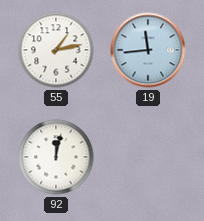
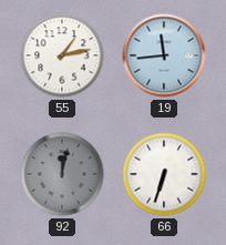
92 dial: white -> grey
66: none -> 6:33
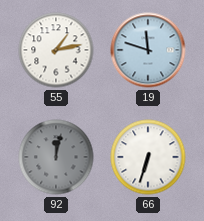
19: 11:44 -> 11:48
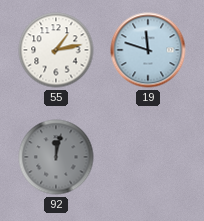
66: 6:33 -> none
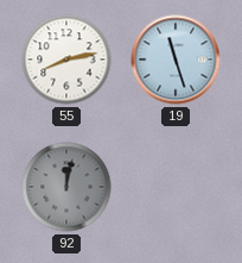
55: 1:13 -> 8:13
19: 11:48 -> 11:27
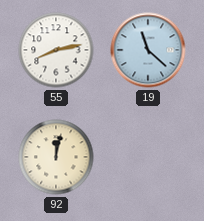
19: 11:27 -> 11:22
92 dial: grey -> cream
